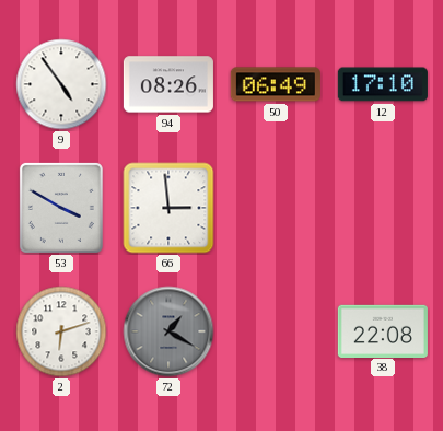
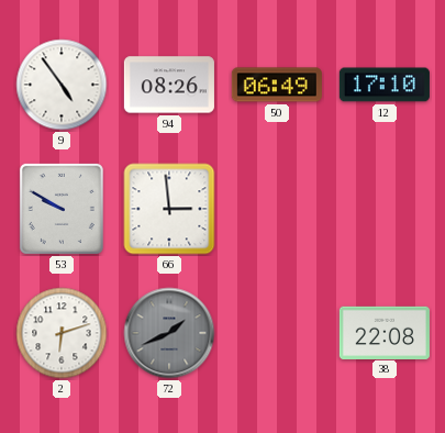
53: 3:50 -> 9:50
72: 1:20 -> 1:41
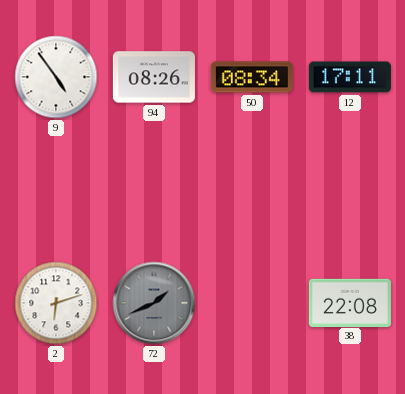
50: 06:49 -> 08:34
12: 17:10 -> 17:11
53: 9:50 -> none
66: 2:59 -> none
